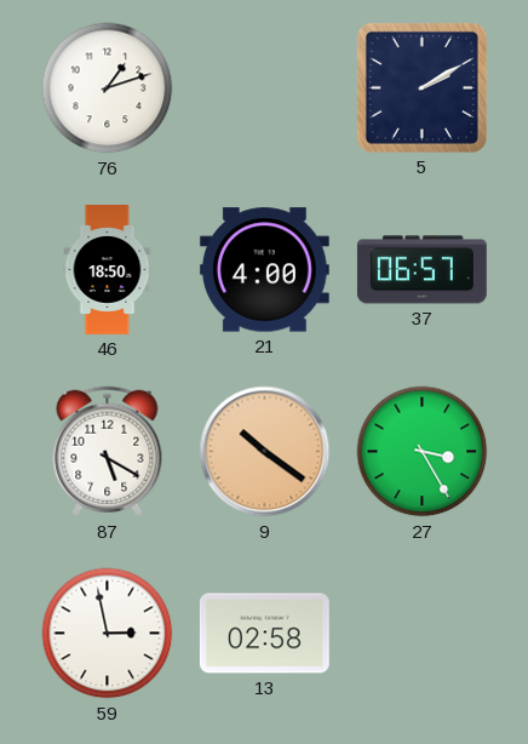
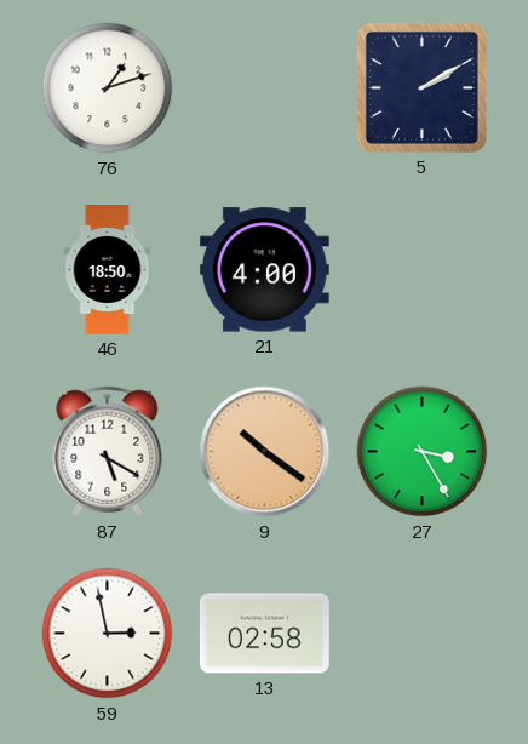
37: 06:57 -> none
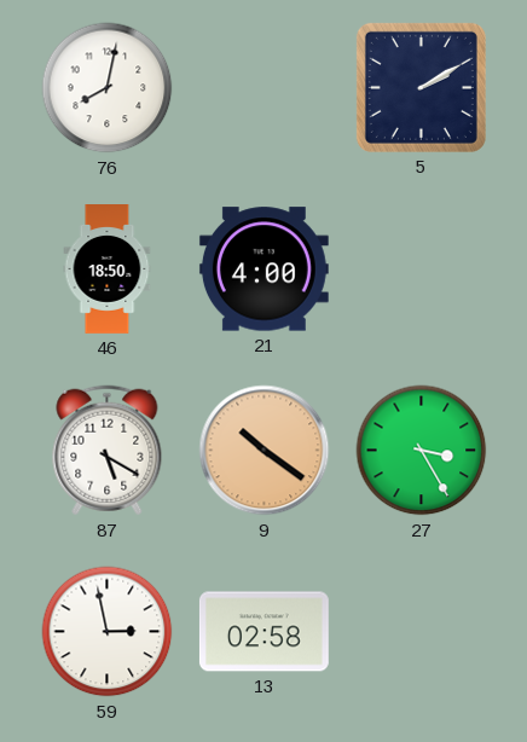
76: 1:12 -> 8:02
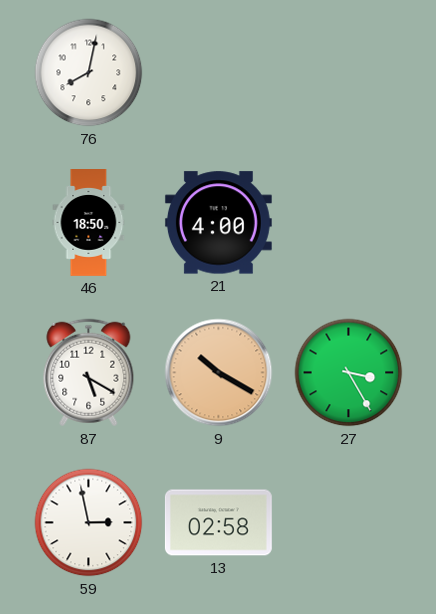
5: 2:10 -> none
9: 10:21 -> 10:20
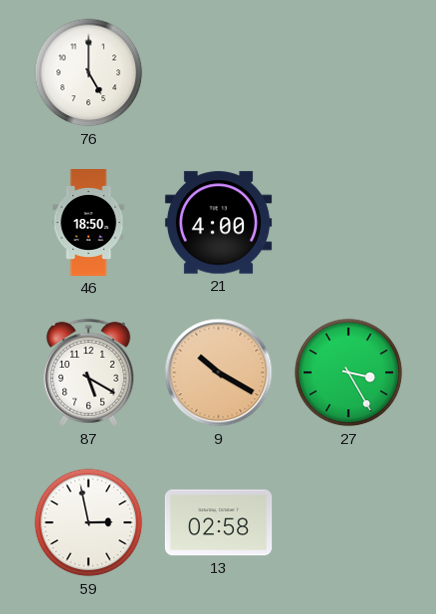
76: 8:02 -> 5:00
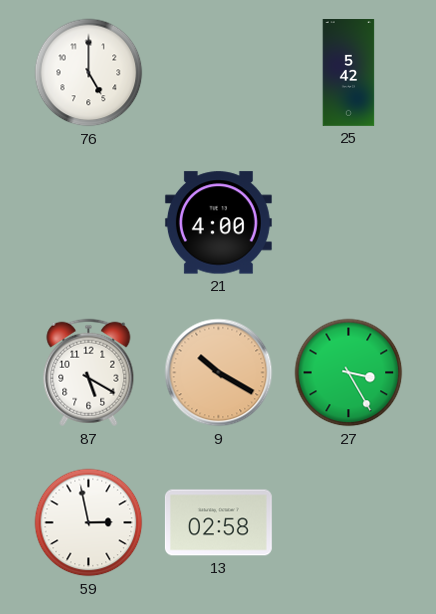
25: none -> 5:42
46: 18:50 -> none
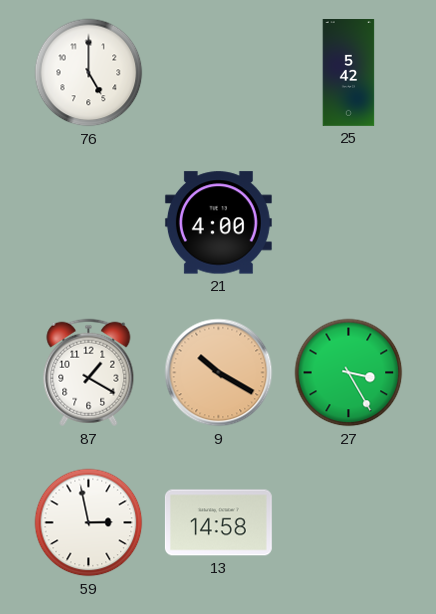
87: 5:20 -> 1:20
13: 02:58 -> 14:58
